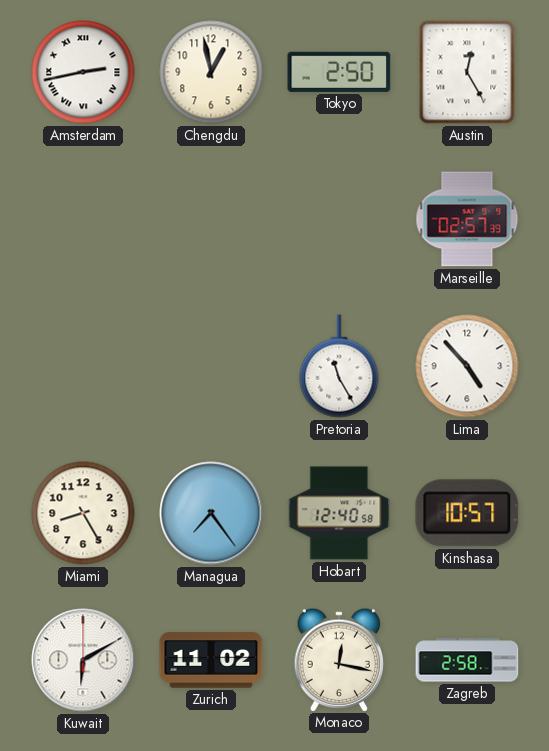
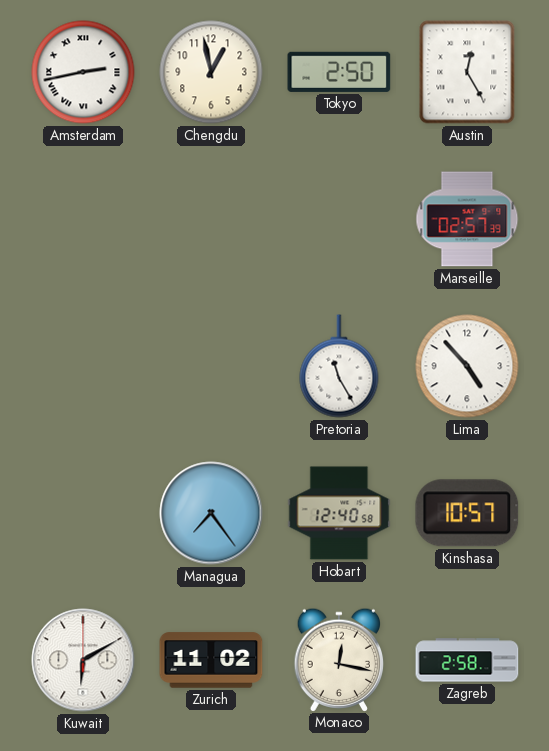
Miami: 8:25 -> none
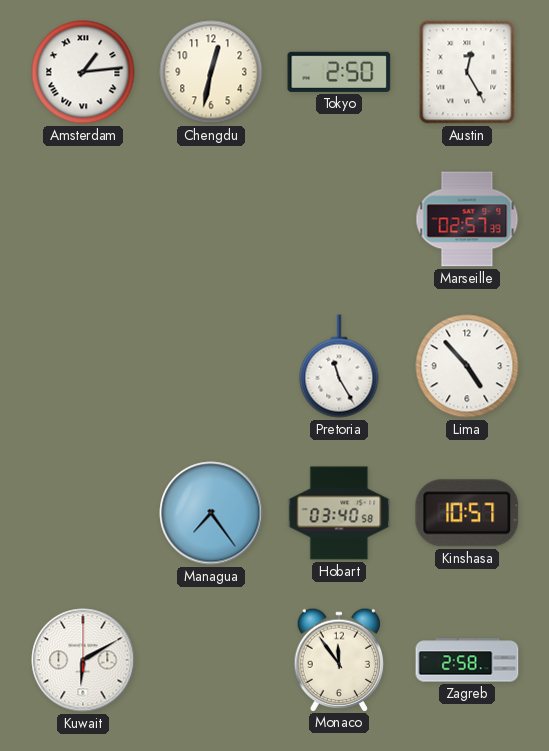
Amsterdam: 2:43 -> 1:14
Chengdu: 12:58 -> 12:32
Hobart: 12:40 -> 03:40
Zurich: 11:02 -> none
Monaco: 12:17 -> 11:54
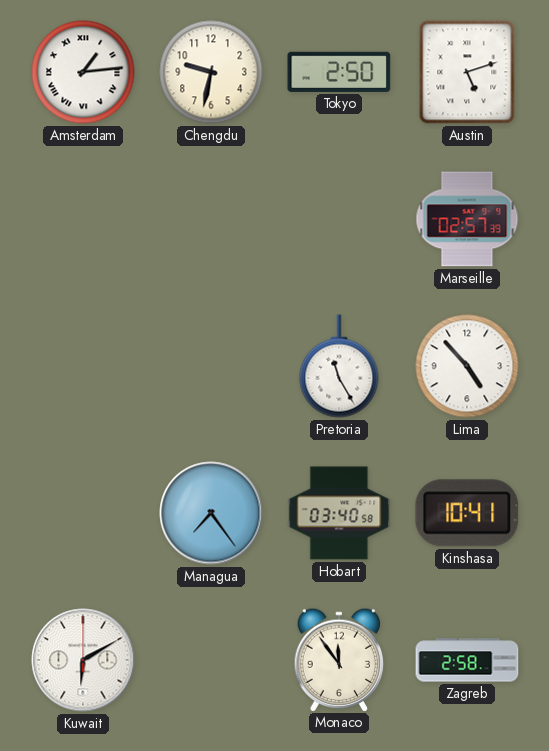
Chengdu: 12:32 -> 9:32
Austin: 12:25 -> 5:12
Kinshasa: 10:57 -> 10:41
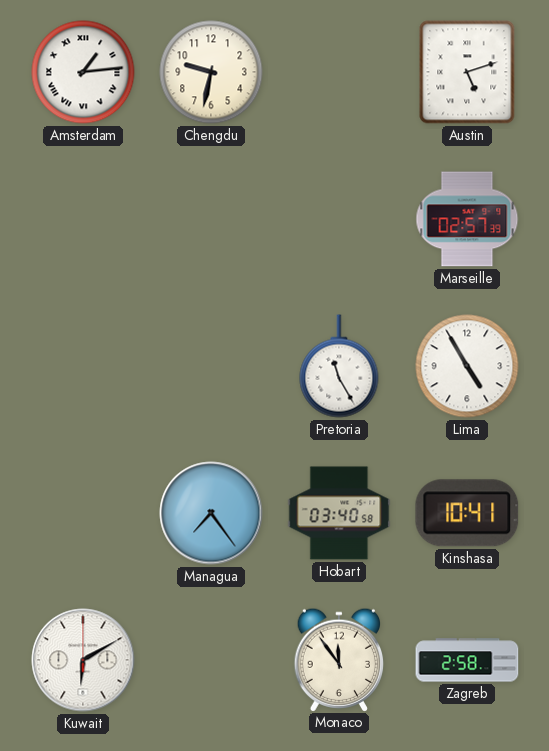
Tokyo: 2:50 -> none
Lima: 4:53 -> 4:55
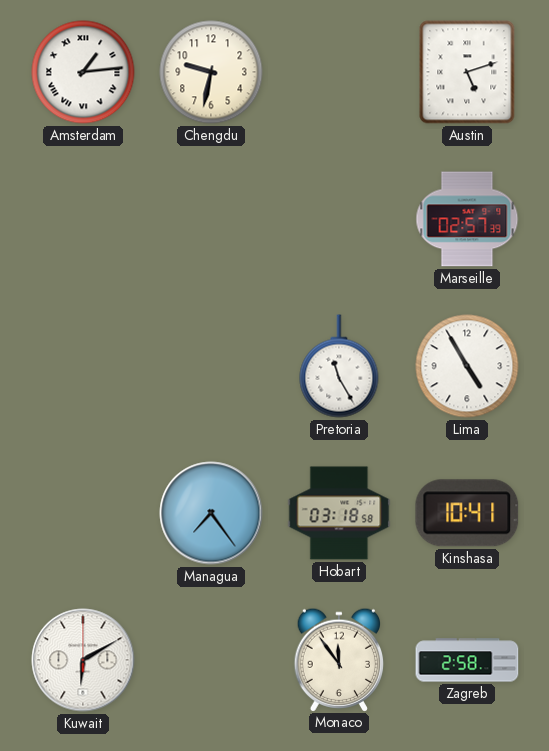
Hobart: 03:40 -> 03:18
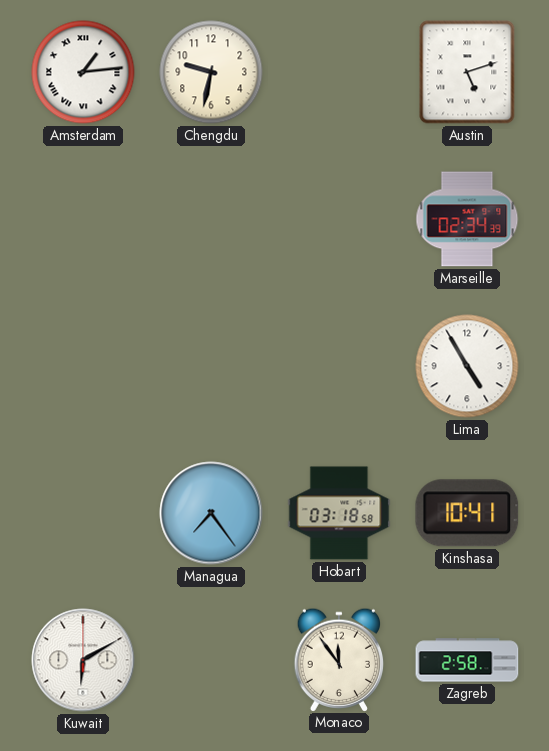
Marseille: 02:57 -> 02:34
Pretoria: 11:25 -> none
